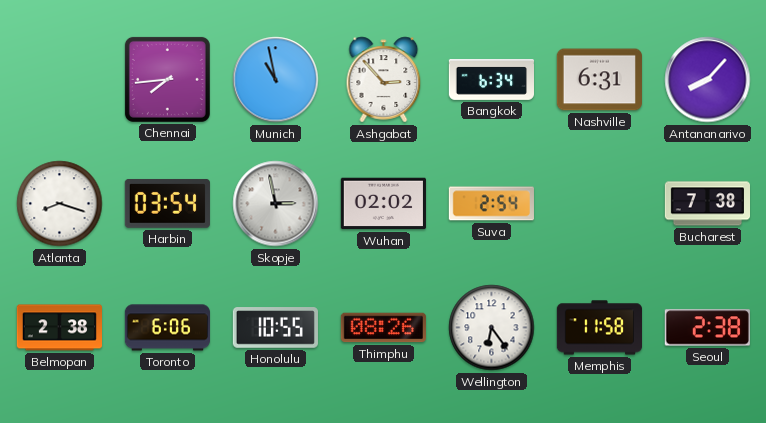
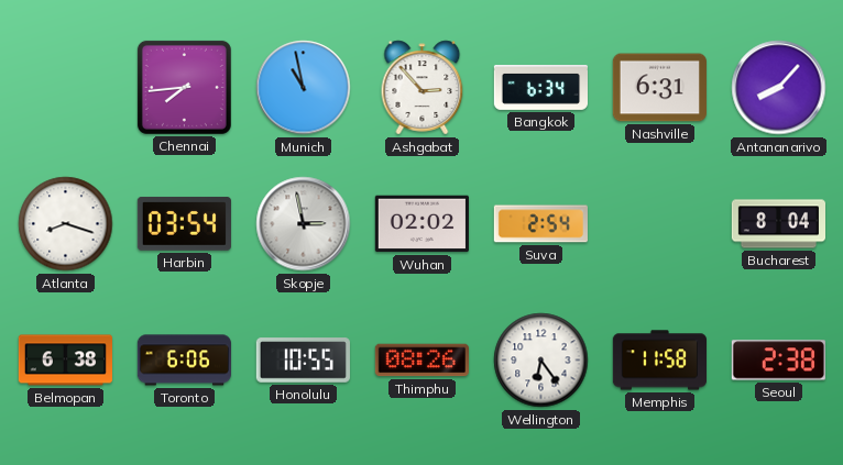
Bucharest: 7:38 -> 8:04
Belmopan: 2:38 -> 6:38
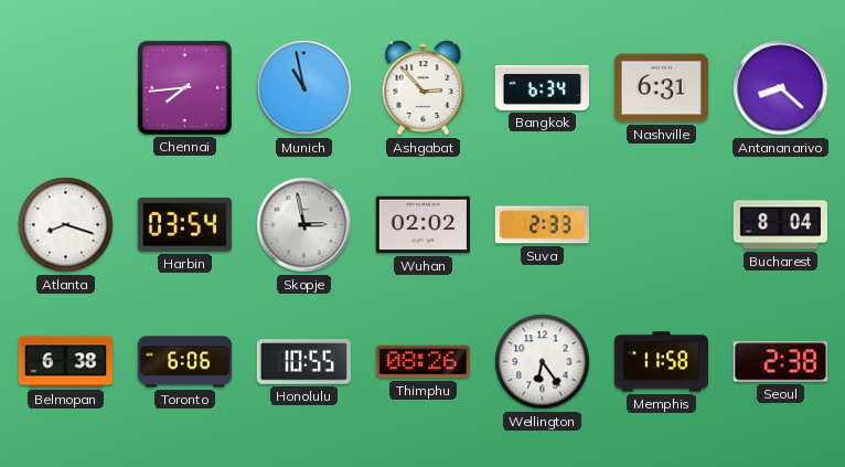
Antananarivo: 8:07 -> 8:22
Suva: 2:54 -> 2:33
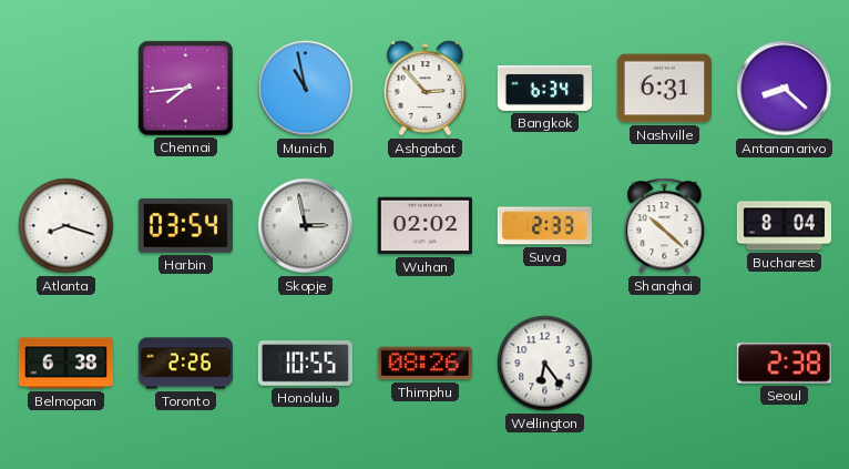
Shanghai: none -> 10:22
Toronto: 6:06 -> 2:26
Memphis: 11:58 -> none
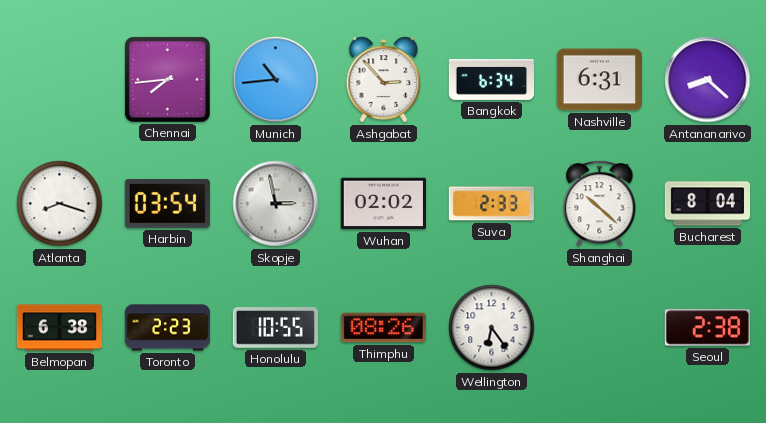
Munich: 10:58 -> 10:44
Toronto: 2:26 -> 2:23
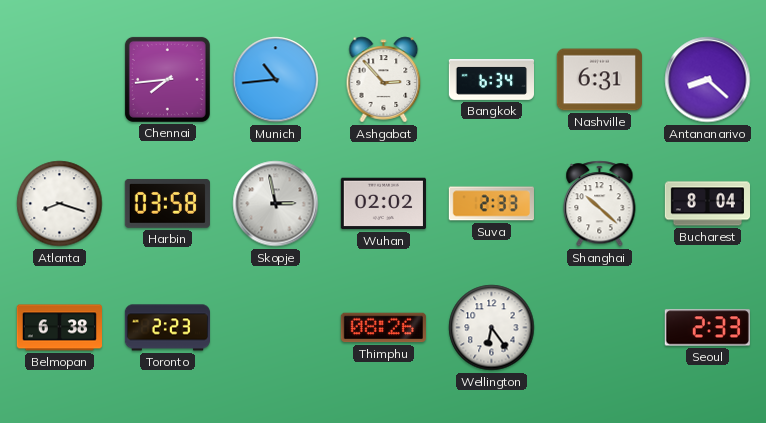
Harbin: 03:54 -> 03:58
Honolulu: 10:55 -> none
Seoul: 2:38 -> 2:33
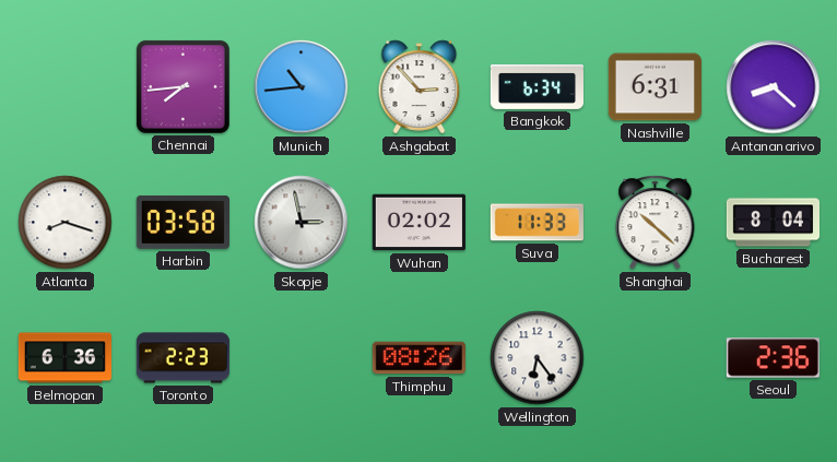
Suva: 2:33 -> 11:33
Belmopan: 6:38 -> 6:36
Seoul: 2:33 -> 2:36
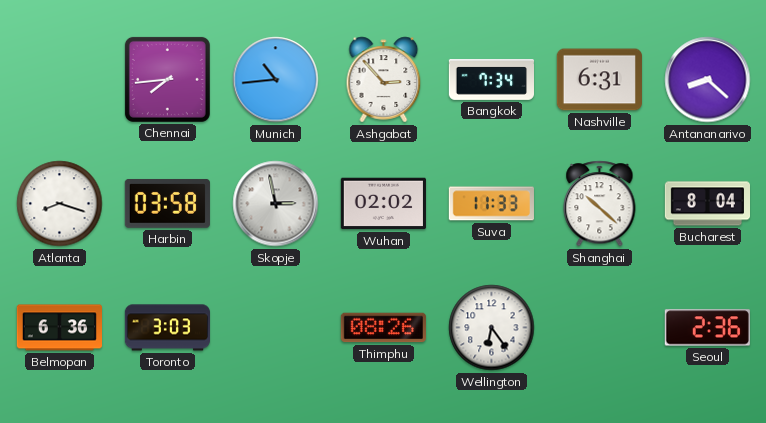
Bangkok: 6:34 -> 7:34
Toronto: 2:23 -> 3:03
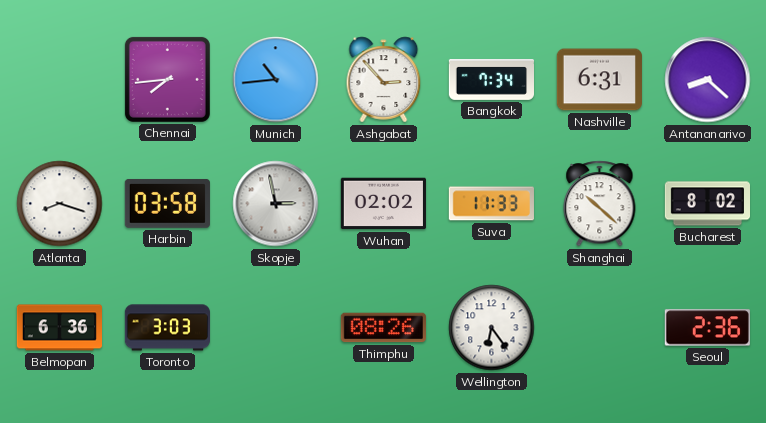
Bucharest: 8:04 -> 8:02
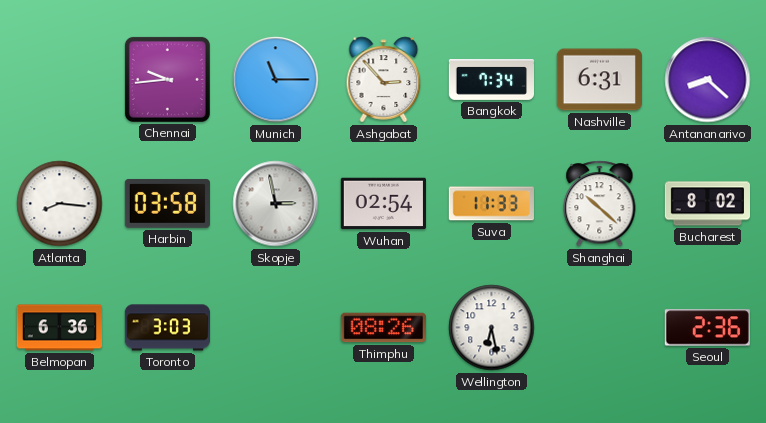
Chennai: 7:44 -> 9:44
Munich: 10:44 -> 11:15
Atlanta: 8:18 -> 8:16
Wuhan: 02:02 -> 02:54
Wellington: 6:24 -> 6:28
